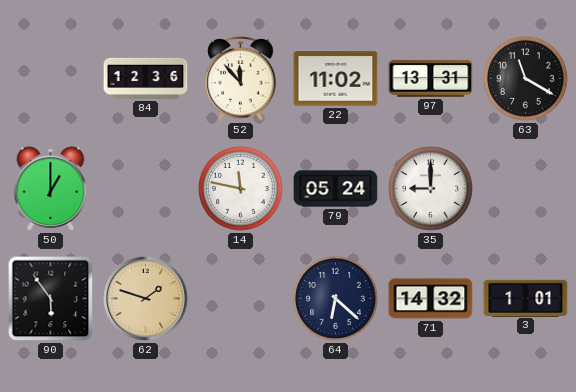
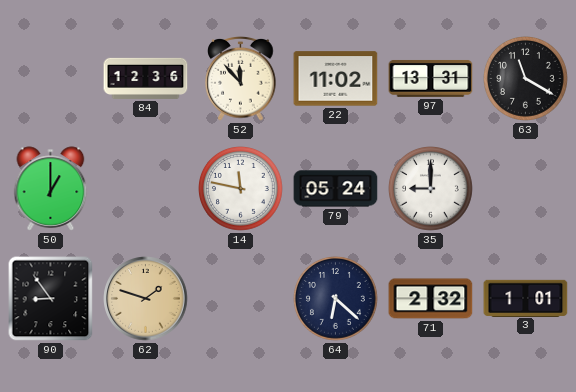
90: 5:54 -> 8:54
71: 14:32 -> 2:32
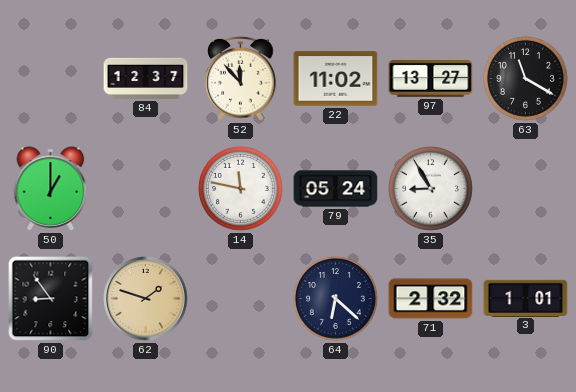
84: 12:36 -> 12:37
97: 13:31 -> 13:27
35: 9:00 -> 8:55
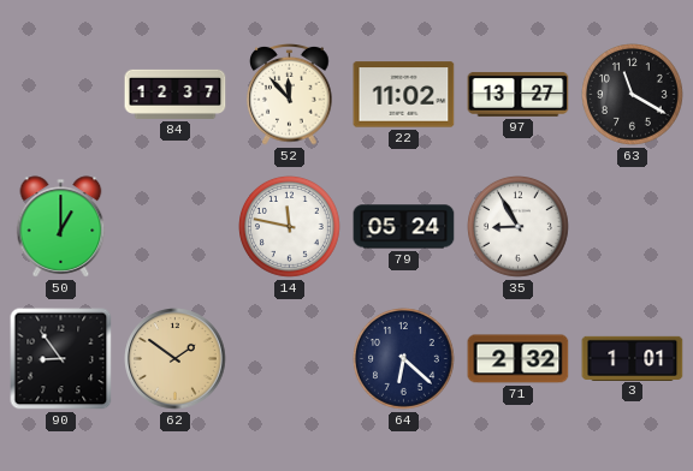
62: 1:48 -> 1:51
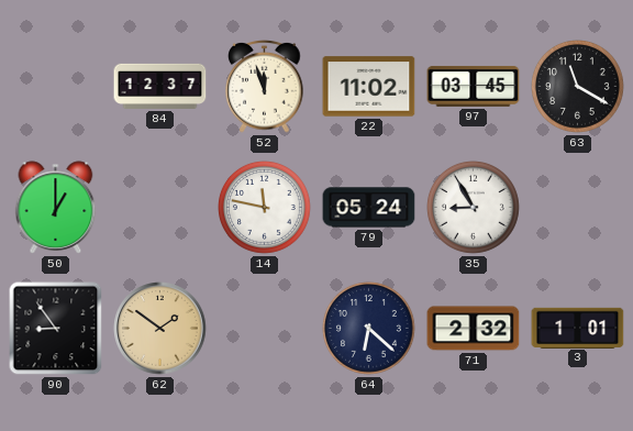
52: 11:53 -> 11:57
97: 13:27 -> 03:45
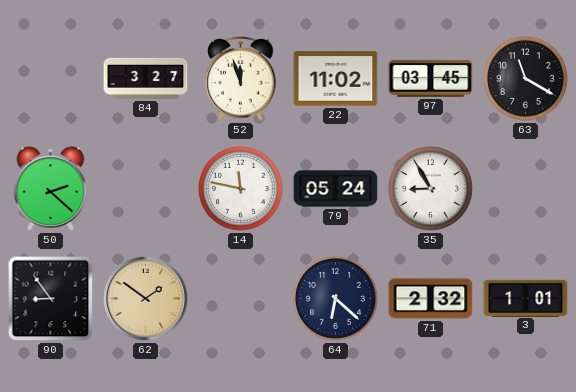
84: 12:37 -> 3:27
50: 1:00 -> 2:22
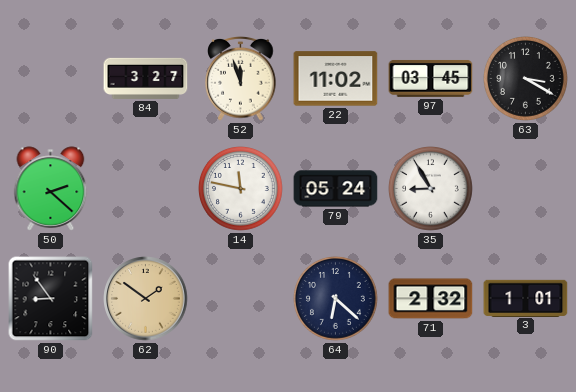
63: 11:20 -> 3:20
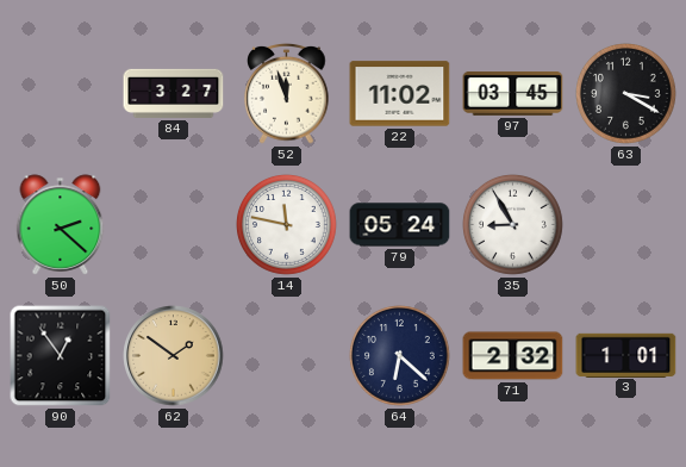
90: 8:54 -> 12:54
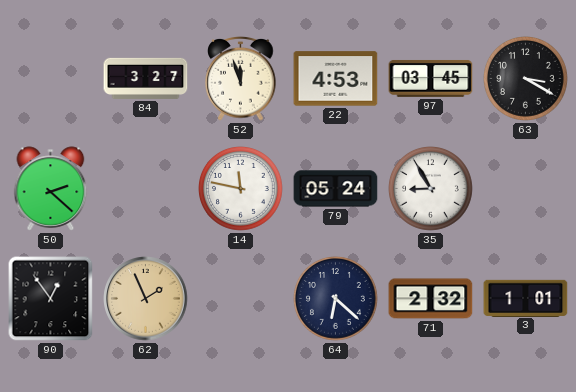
22: 11:02 -> 4:53
62: 1:51 -> 1:56
